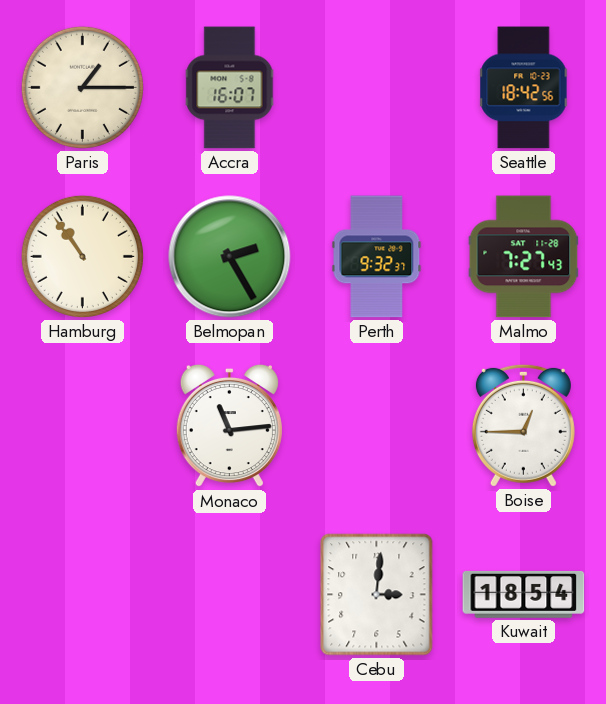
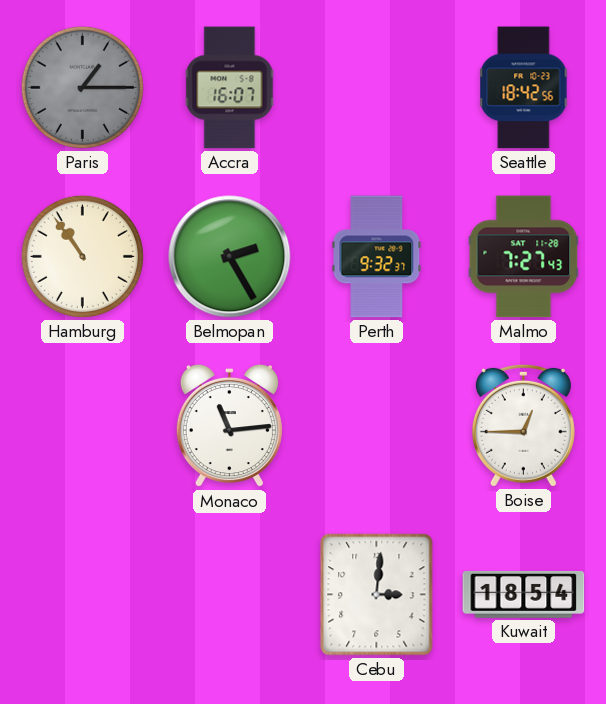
Paris dial: cream -> grey
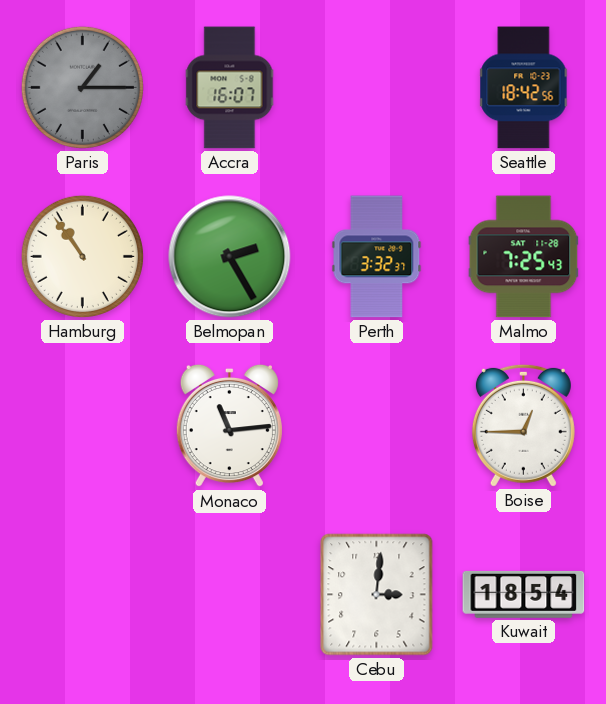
Perth: 9:32 -> 3:32
Malmo: 7:27 -> 7:25
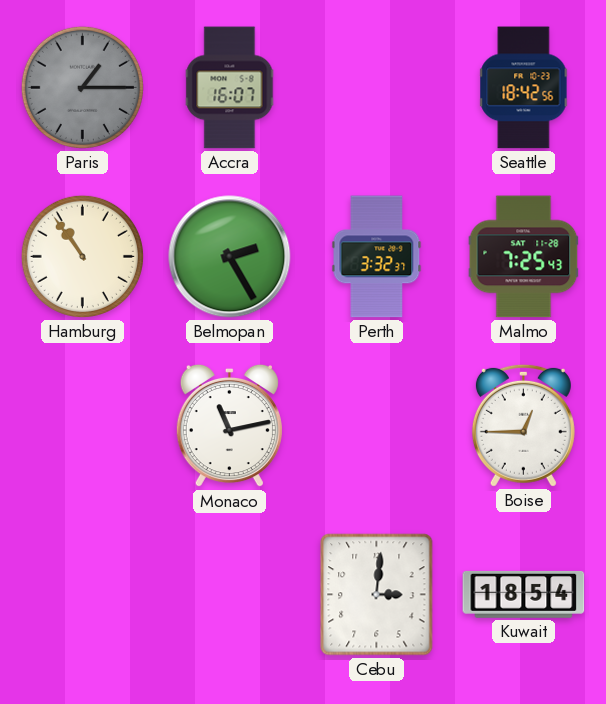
Monaco: 11:14 -> 11:13
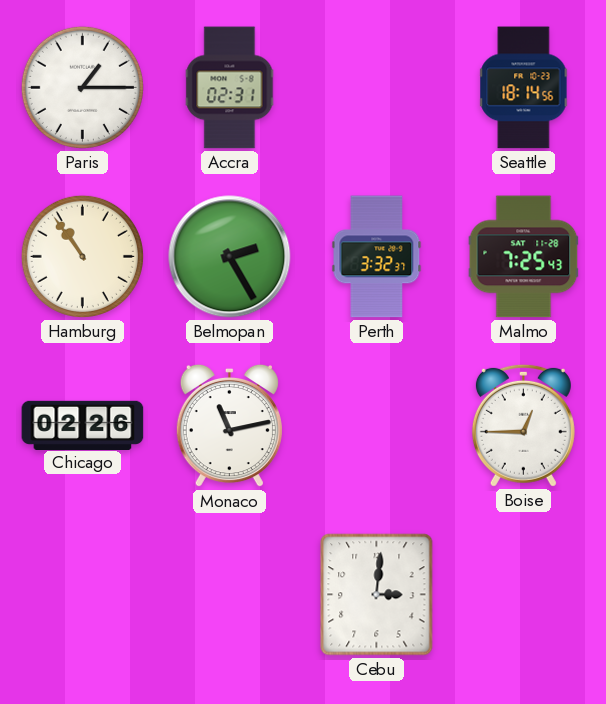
Paris dial: grey -> white
Accra: 16:07 -> 02:31
Seattle: 18:42 -> 18:14
Chicago: none -> 02:26
Kuwait: 18:54 -> none
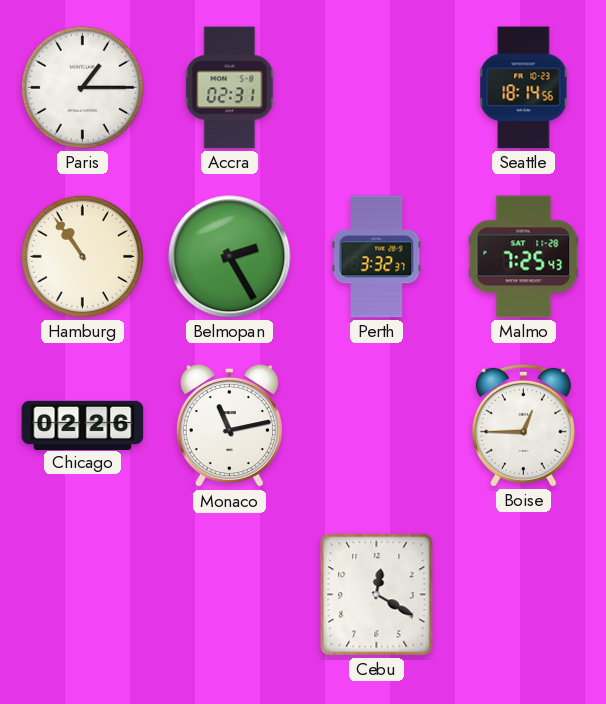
Cebu: 3:01 -> 12:20
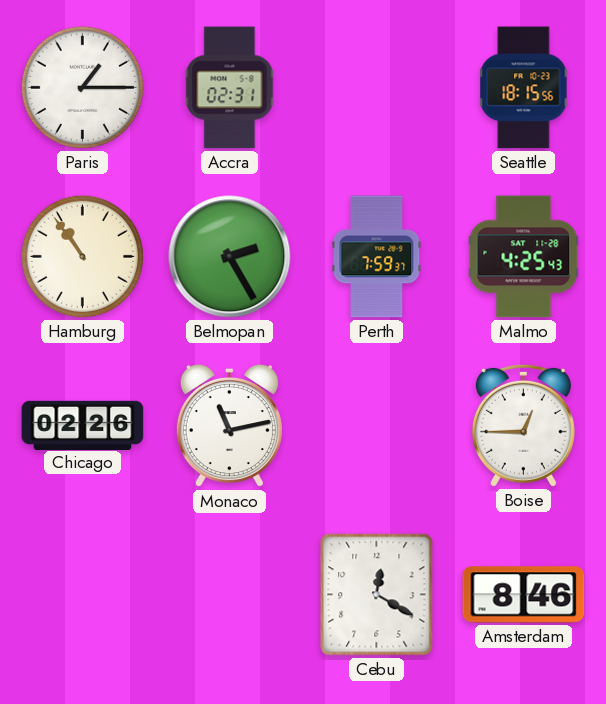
Seattle: 18:14 -> 18:15
Perth: 3:32 -> 7:59
Malmo: 7:25 -> 4:25
Amsterdam: none -> 8:46
